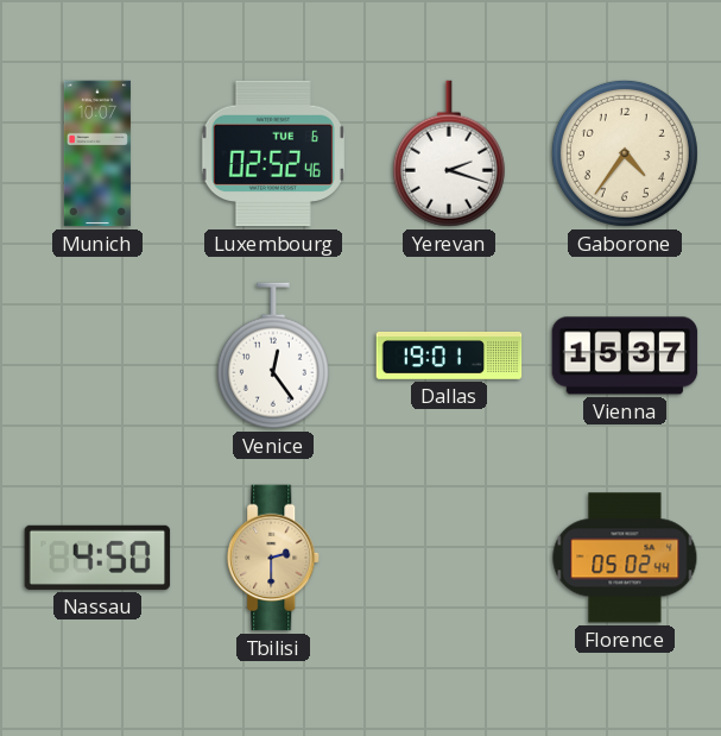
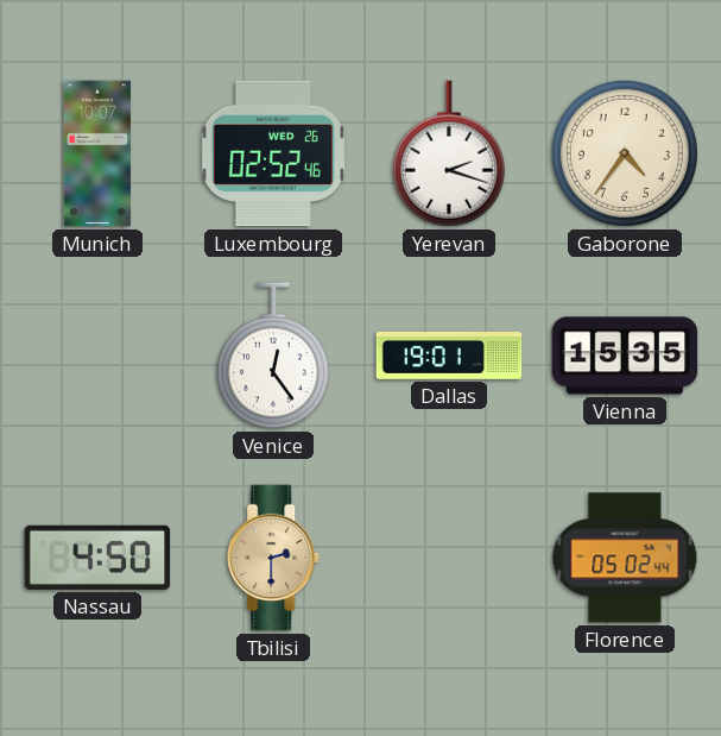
Luxembourg date: TUE 6 -> WED 26
Vienna: 15:37 -> 15:35
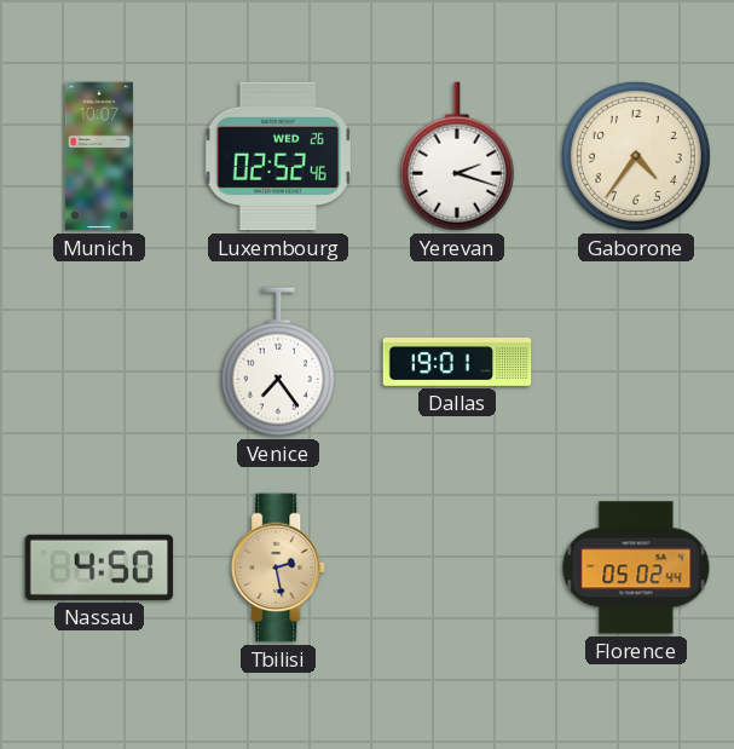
Venice: 12:24 -> 7:24
Vienna: 15:35 -> none
Tbilisi: 2:30 -> 2:28
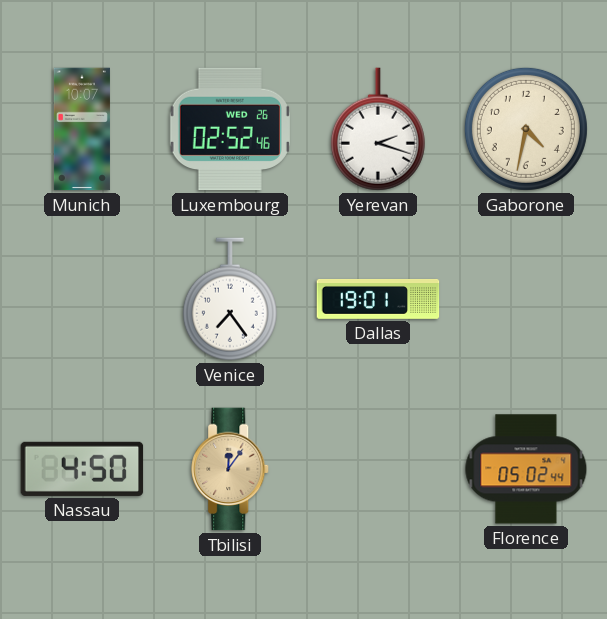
Gaborone: 4:36 -> 4:32
Tbilisi: 2:28 -> 12:06
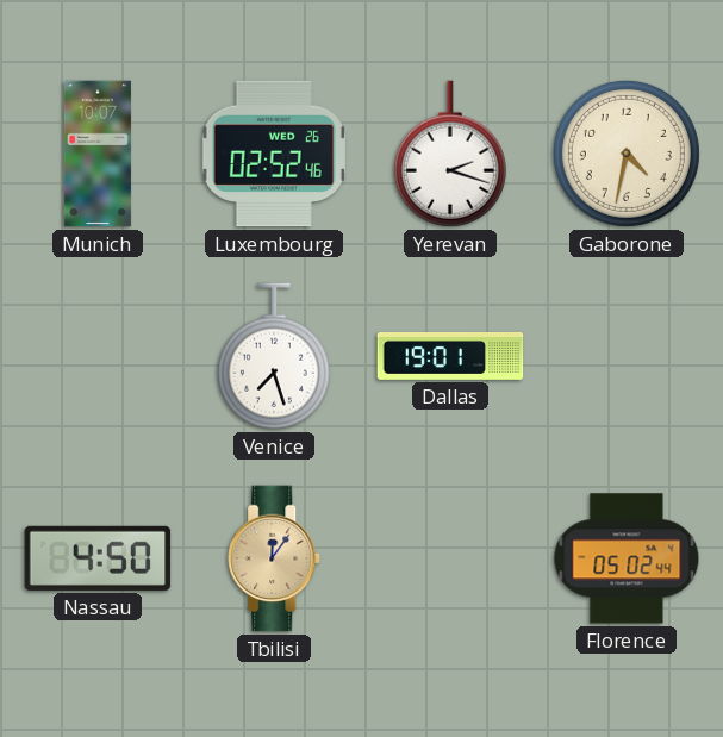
Venice: 7:24 -> 7:27
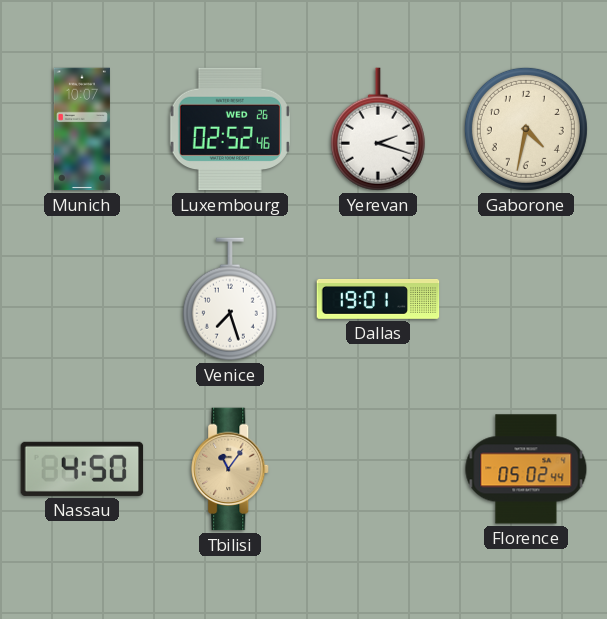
Tbilisi: 12:06 -> 11:06
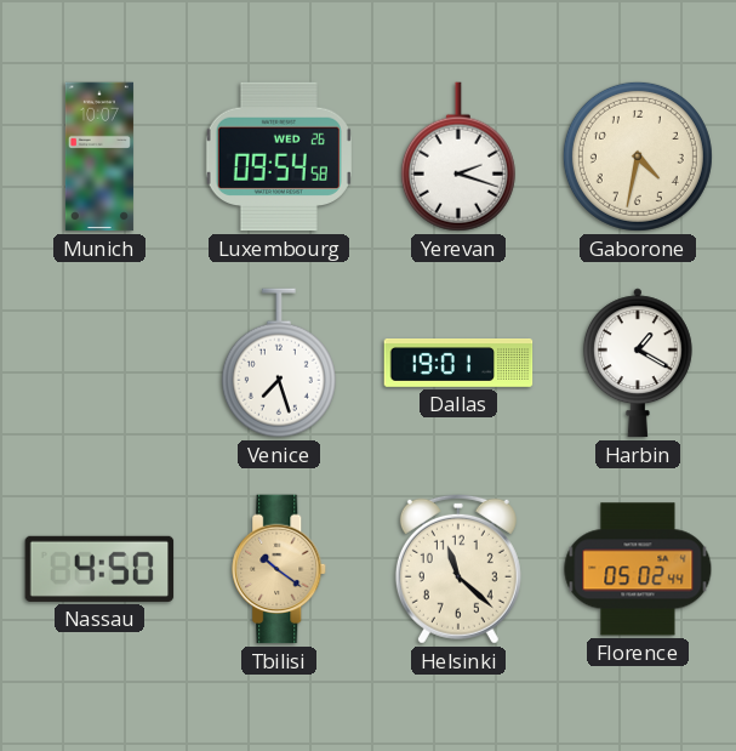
Luxembourg: 02:52 -> 09:54
Harbin: none -> 1:20
Tbilisi: 11:06 -> 10:21
Helsinki: none -> 11:22
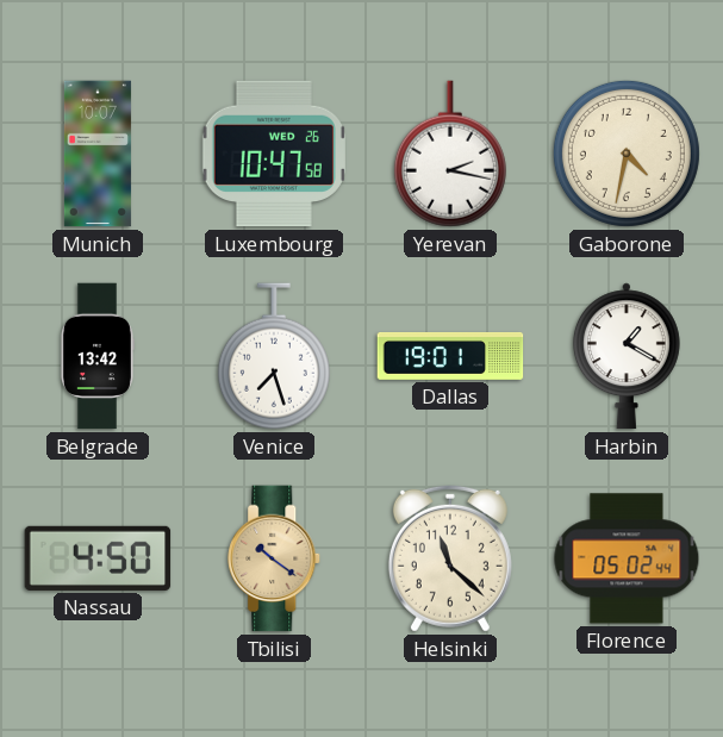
Luxembourg: 09:54 -> 10:47
Yerevan: 2:18 -> 2:17
Belgrade: none -> 13:42
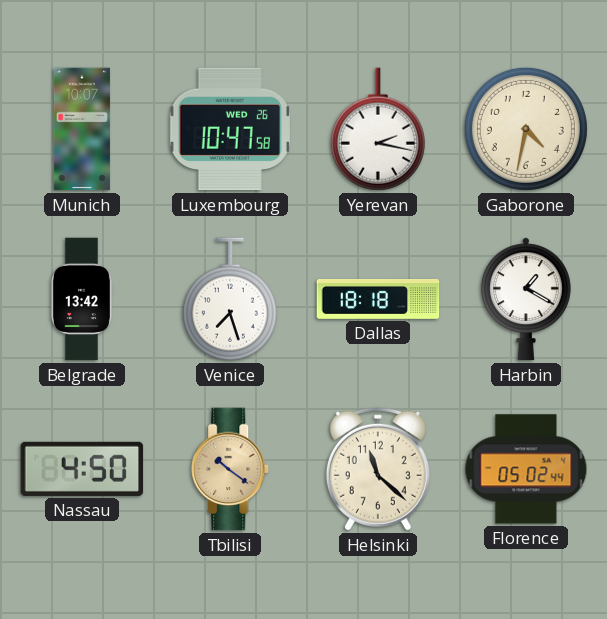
Dallas: 19:01 -> 18:18
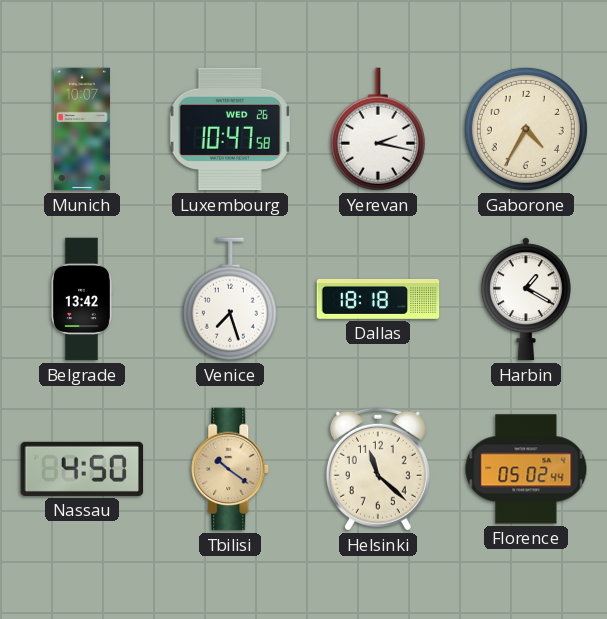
Gaborone: 4:32 -> 4:35
